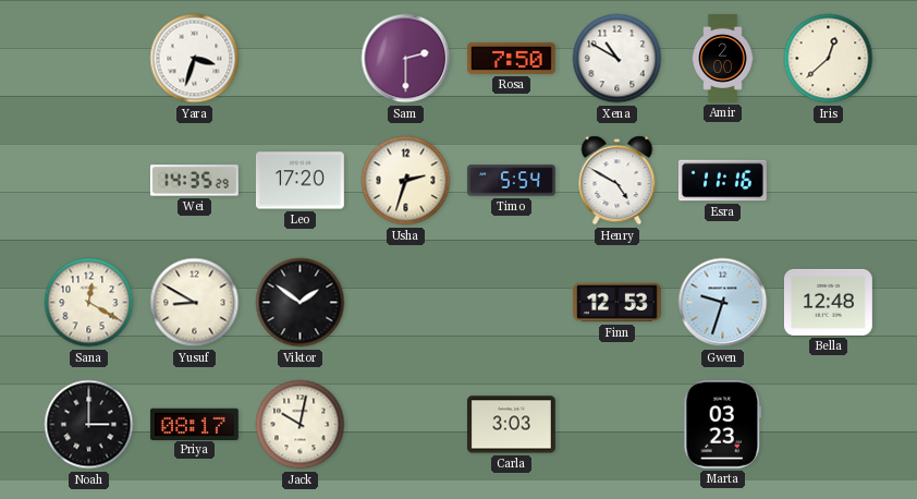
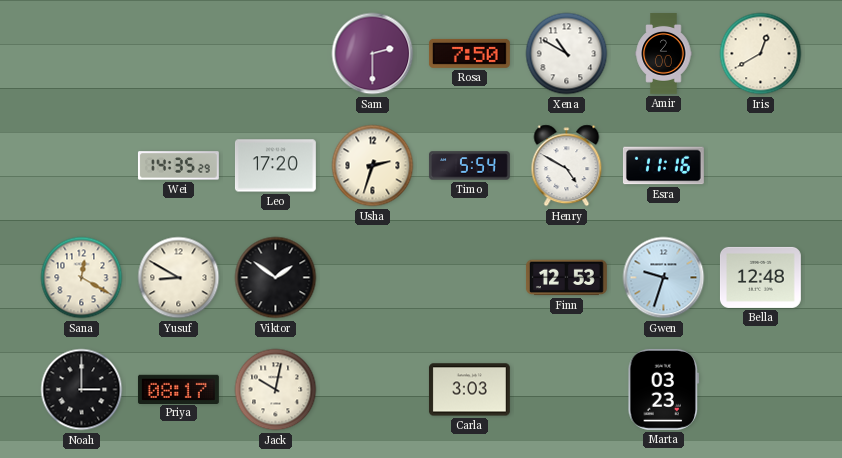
Yara: 3:33 -> none
Iris: 12:38 -> 12:40
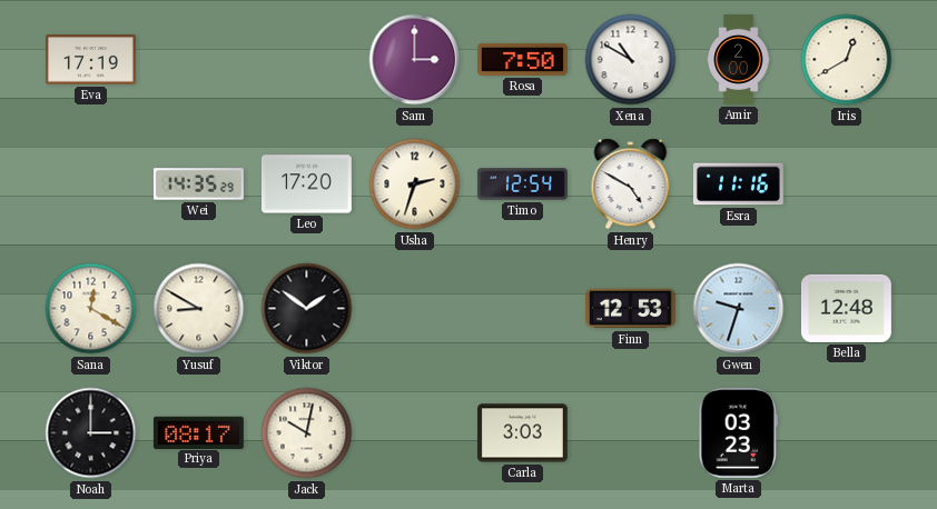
Eva: none -> 17:19
Sam: 2:30 -> 3:00
Timo: 5:54 -> 12:54
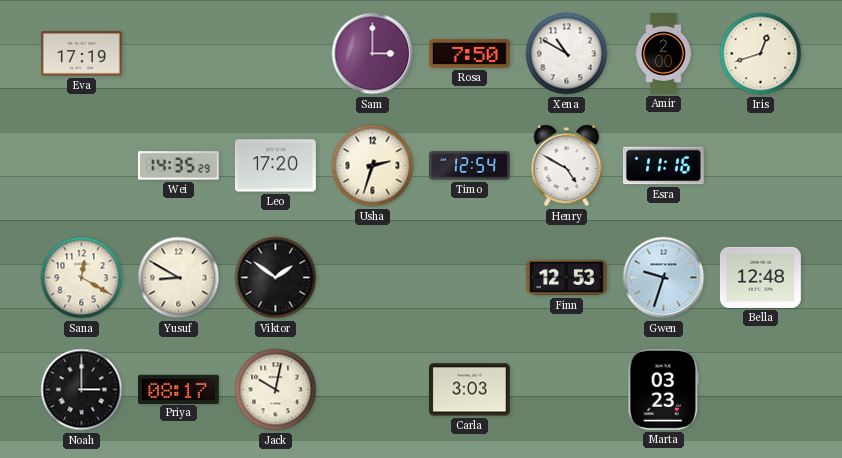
Iris: 12:40 -> 12:42
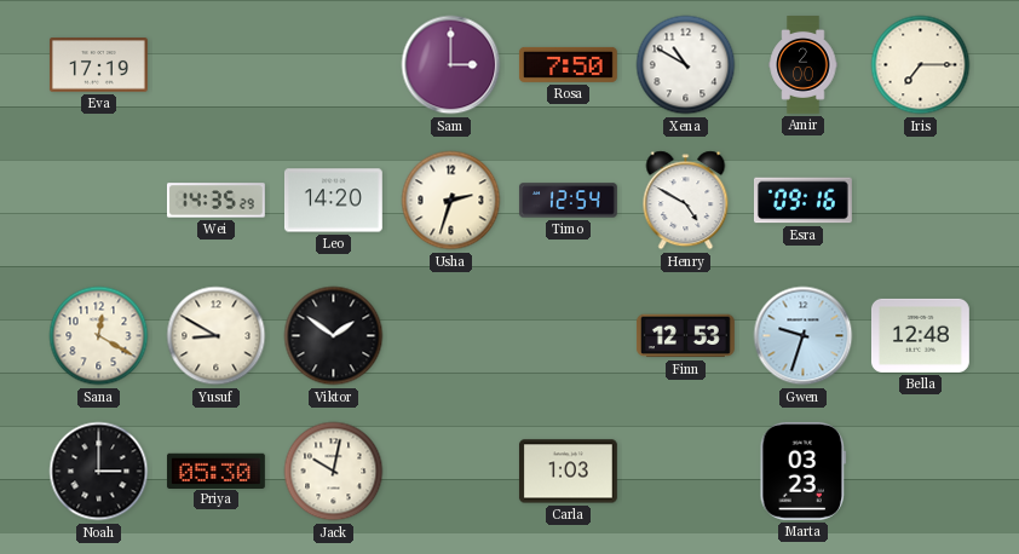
Iris: 12:42 -> 7:15
Leo: 17:20 -> 14:20
Esra: 11:16 -> 09:16
Priya: 08:17 -> 05:30
Carla: 3:03 -> 1:03
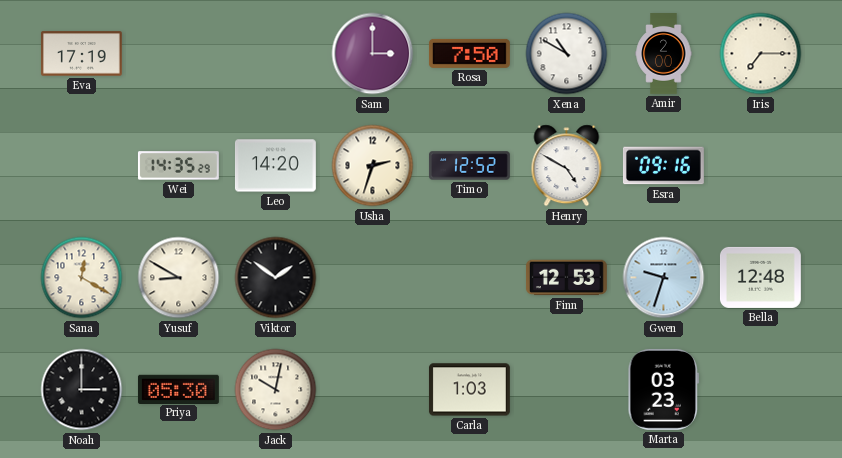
Timo: 12:54 -> 12:52
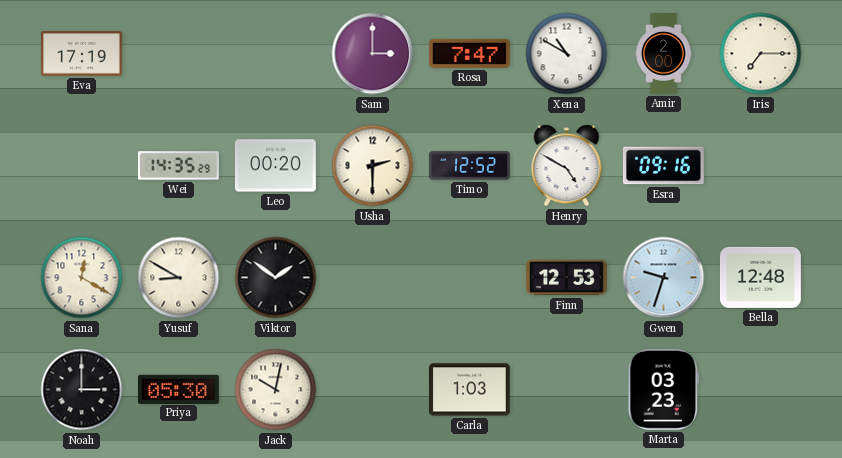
Rosa: 7:50 -> 7:47
Leo: 14:20 -> 00:20
Usha: 2:33 -> 2:30
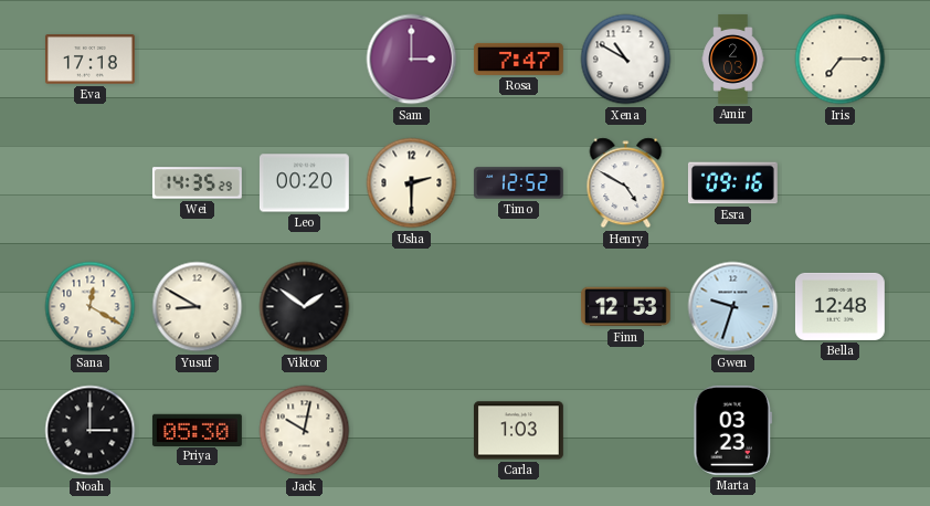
Eva: 17:19 -> 17:18
Amir: 2:00 -> 2:03
